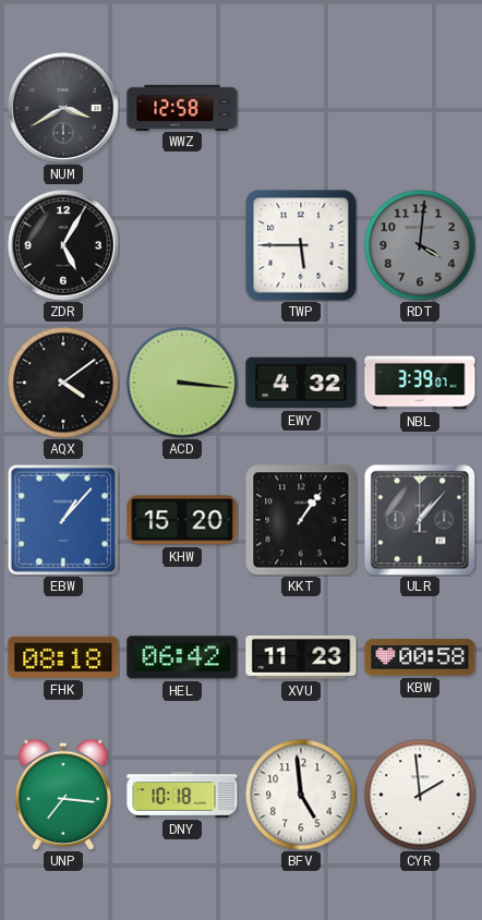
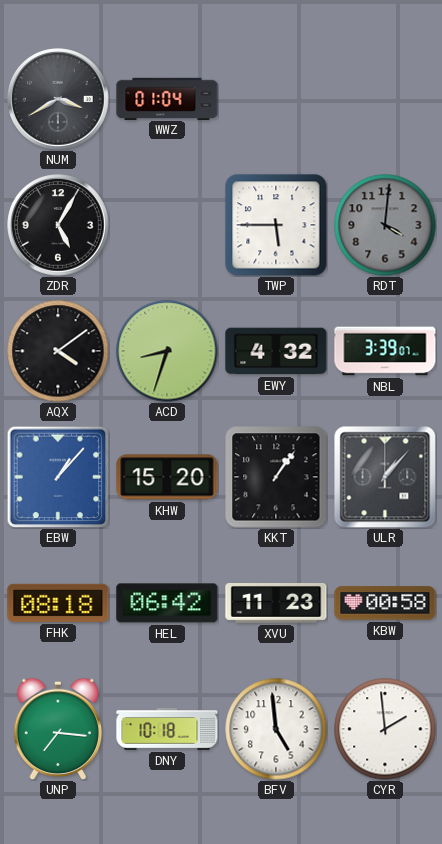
WWZ: 12:58 -> 01:04
ACD: 3:16 -> 8:33
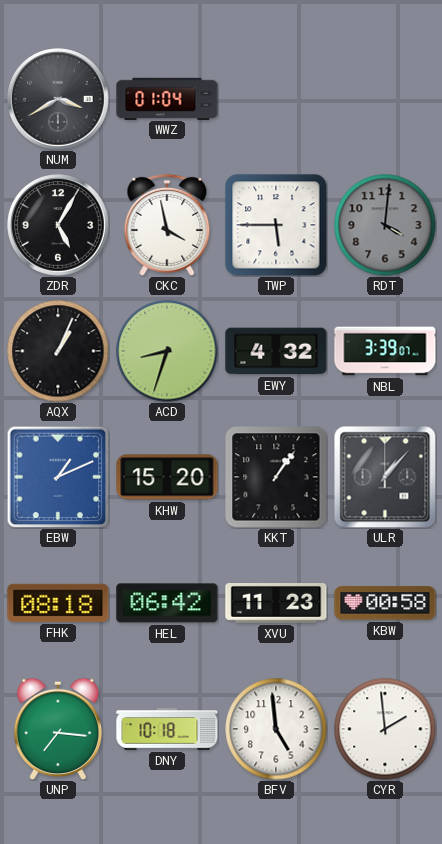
CKC: none -> 3:58
AQX: 4:09 -> 1:04
EBW: 1:07 -> 1:11
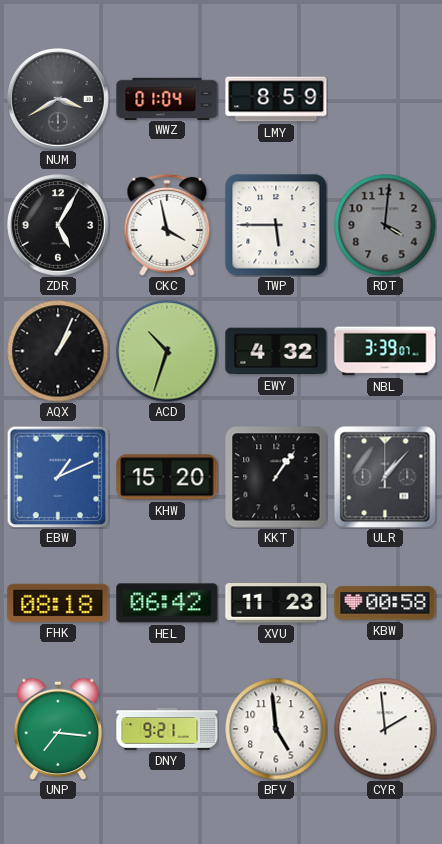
LMY: none -> 8:59
ACD: 8:33 -> 10:33
DNY: 10:18 -> 9:21
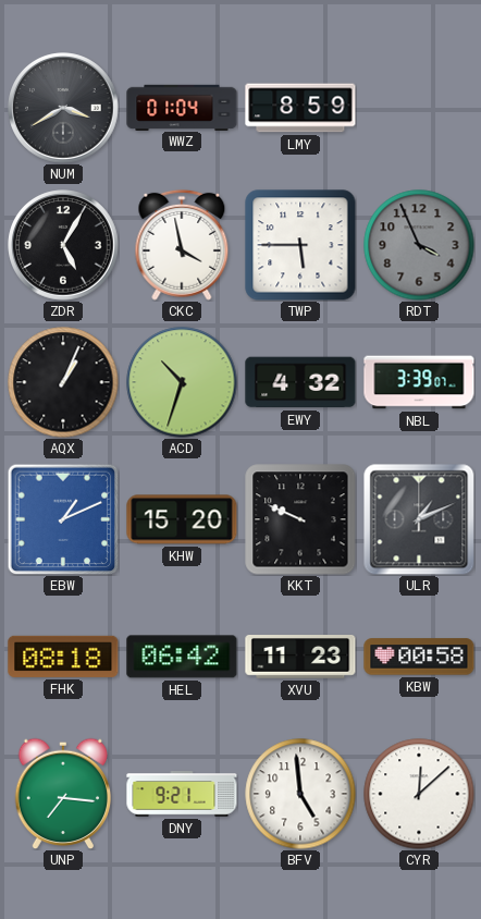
RDT: 4:01 -> 3:56
KKT: 1:06 -> 9:49
ULR: 1:07 -> 1:11
CYR: 1:59 -> 12:08
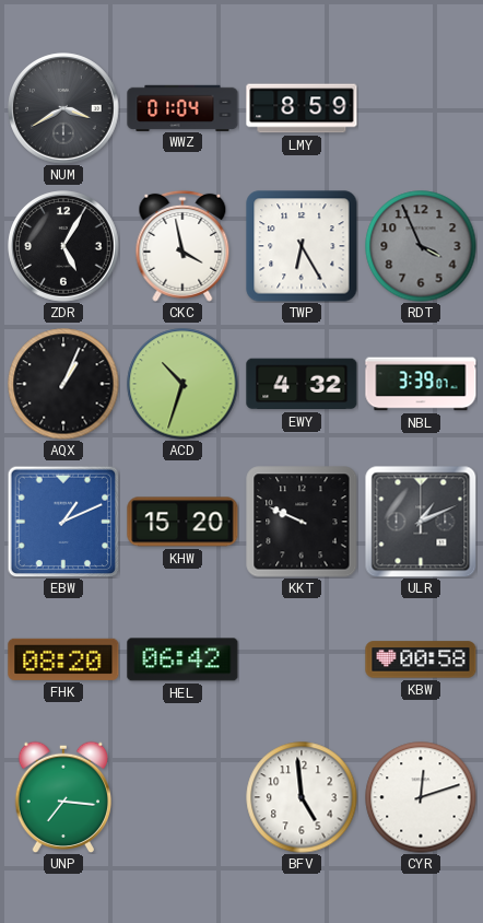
TWP: 5:45 -> 6:25
FHK: 08:18 -> 08:20
XVU: 11:23 -> none
DNY: 9:21 -> none
CYR: 12:08 -> 12:12
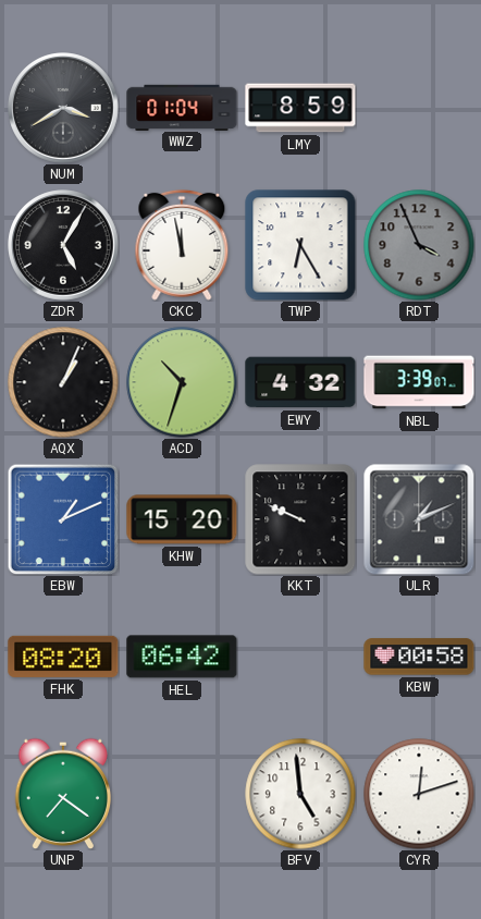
CKC: 3:58 -> 11:58
UNP: 7:16 -> 7:21
